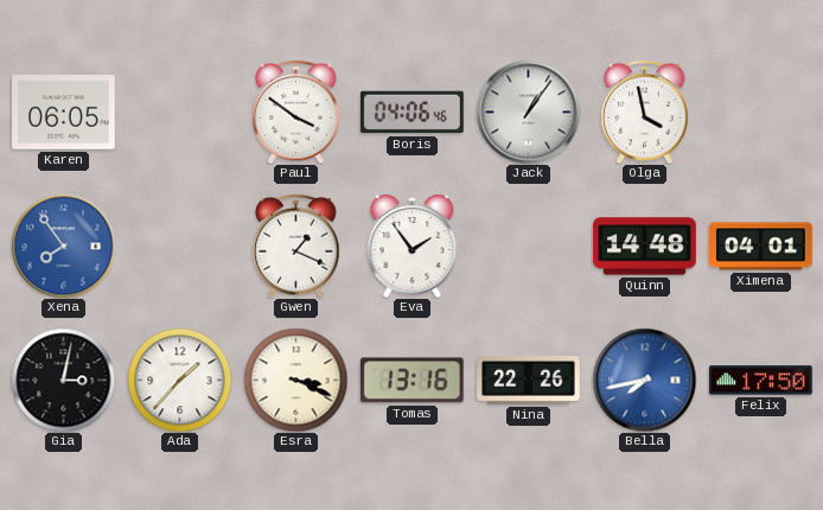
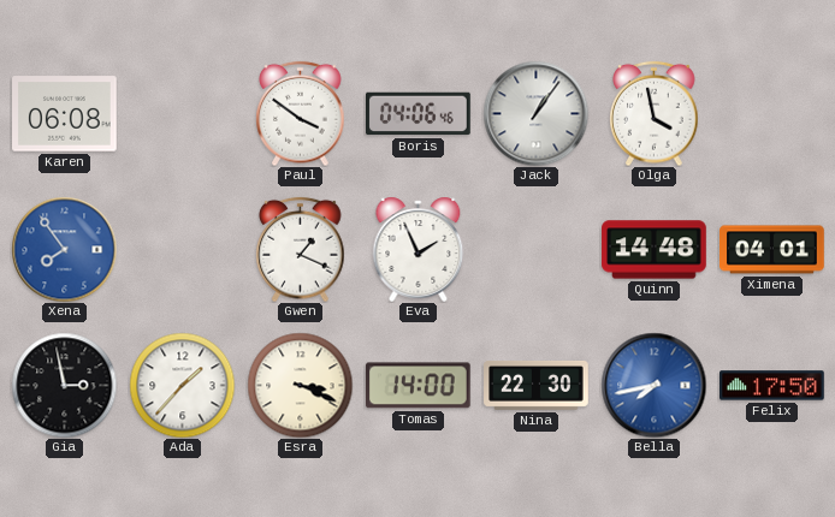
Karen: 06:05 -> 06:08
Eva: 1:54 -> 1:56
Gia: 3:02 -> 2:58
Tomas: 13:16 -> 14:00
Nina: 22:26 -> 22:30
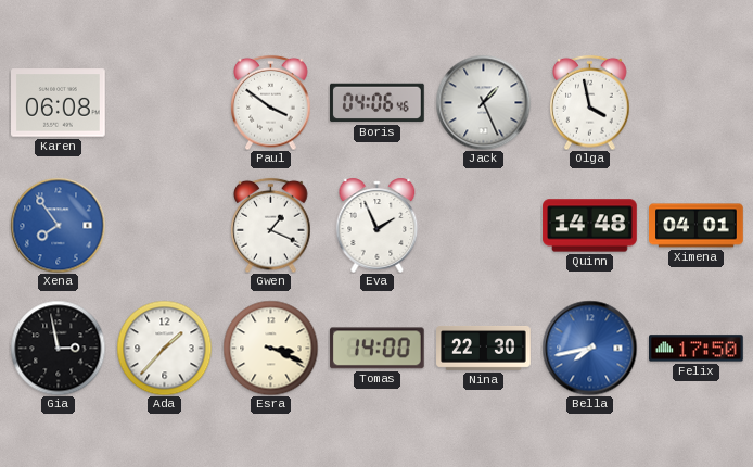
Jack: 1:06 -> 1:26
